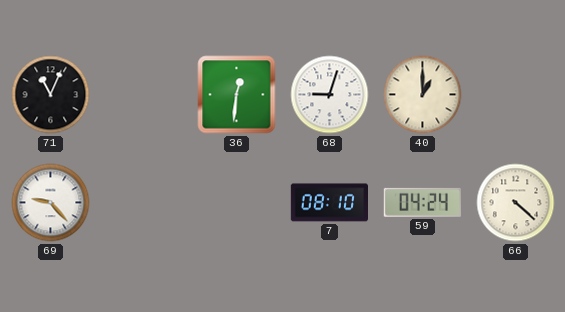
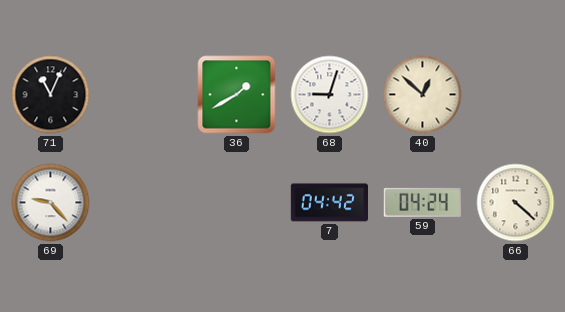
36: 12:31 -> 1:40
40: 1:00 -> 12:52
7: 08:10 -> 04:42
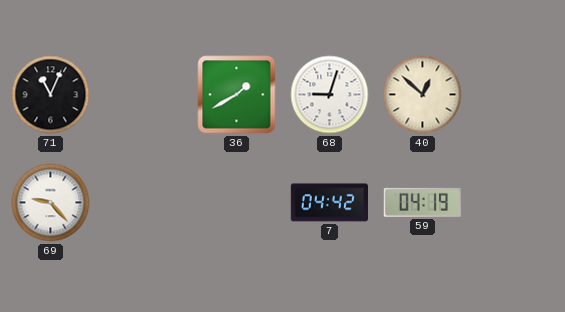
59: 04:24 -> 04:19
66: 4:22 -> none
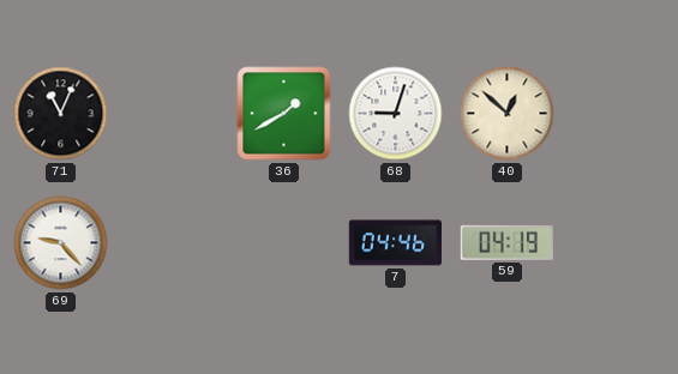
7: 04:42 -> 04:46
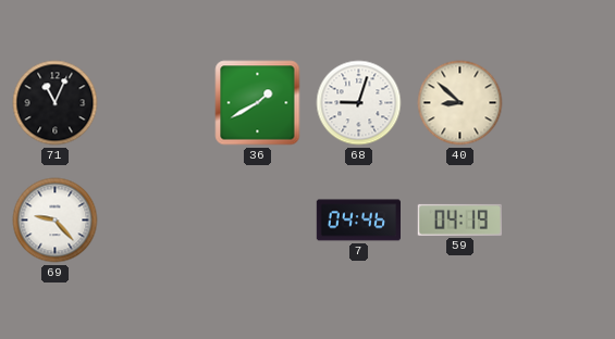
40: 12:52 -> 8:52
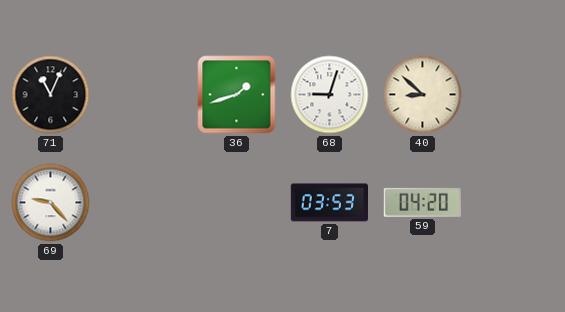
36: 1:40 -> 1:42
7: 04:46 -> 03:53
59: 04:19 -> 04:20
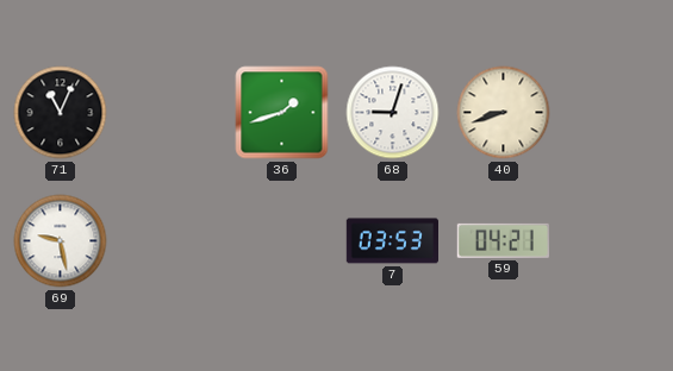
40: 8:52 -> 8:42
69: 9:23 -> 9:28
59: 04:20 -> 04:21
